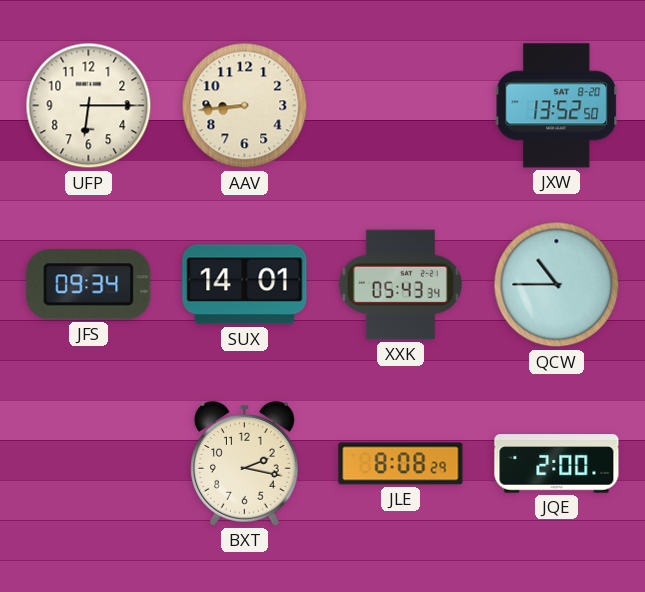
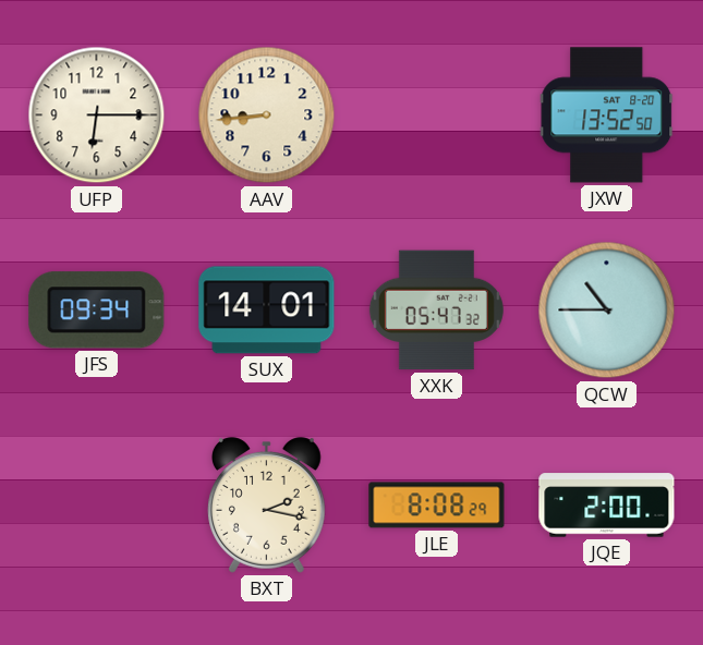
XXK: 05:43 -> 05:47
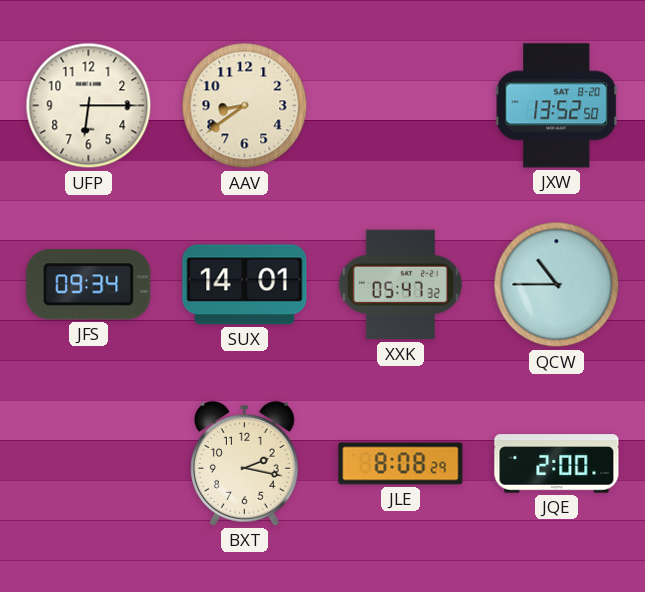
AAV: 8:44 -> 8:39
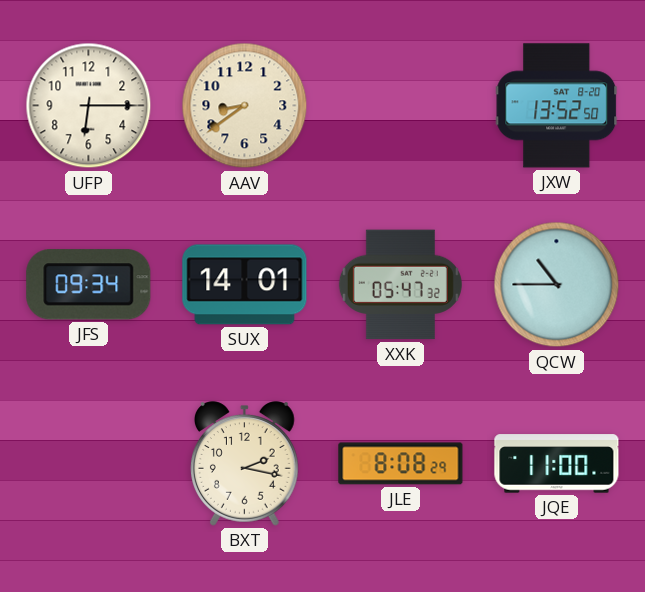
JQE: 2:00 -> 11:00
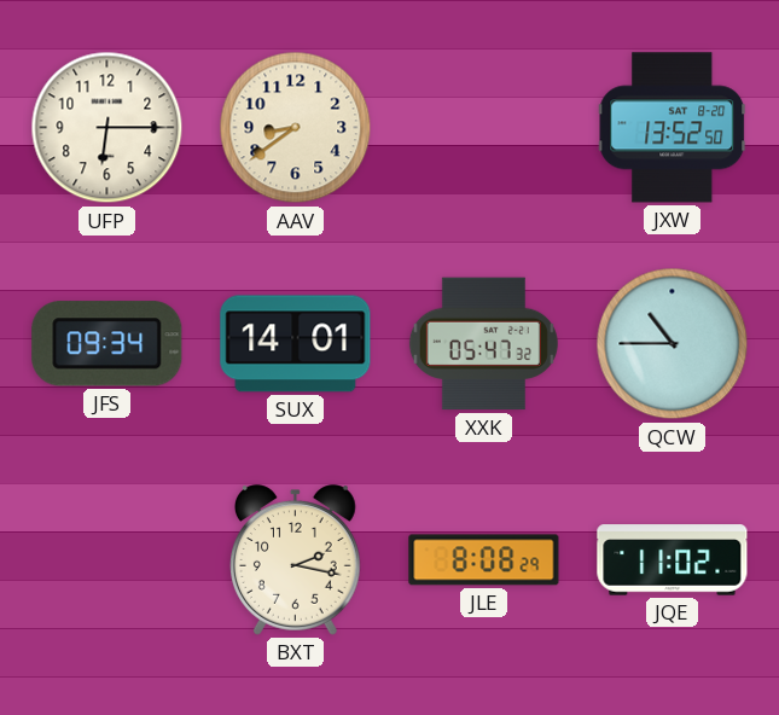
JQE: 11:00 -> 11:02
